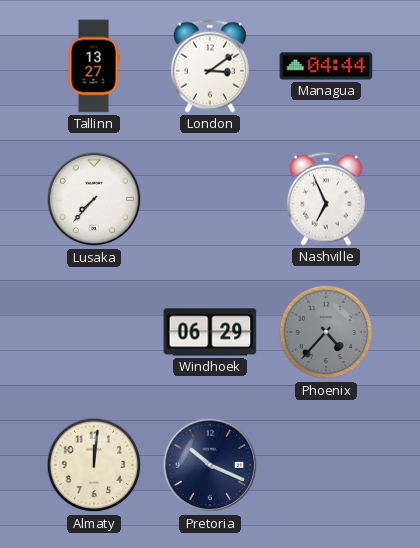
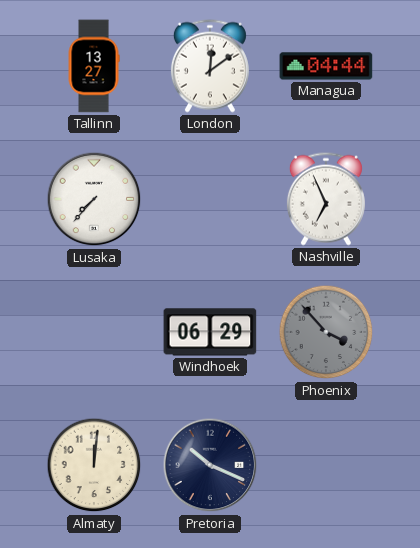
London: 3:09 -> 12:09
Phoenix: 4:37 -> 3:53
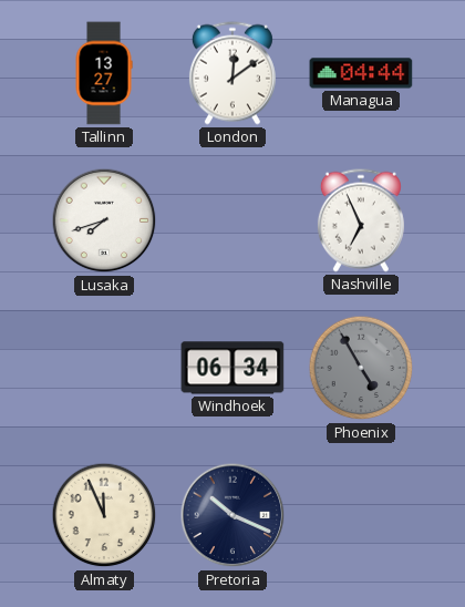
Lusaka: 7:37 -> 7:42
Windhoek: 06:29 -> 06:34
Phoenix: 3:53 -> 4:55
Almaty: 12:01 -> 11:56
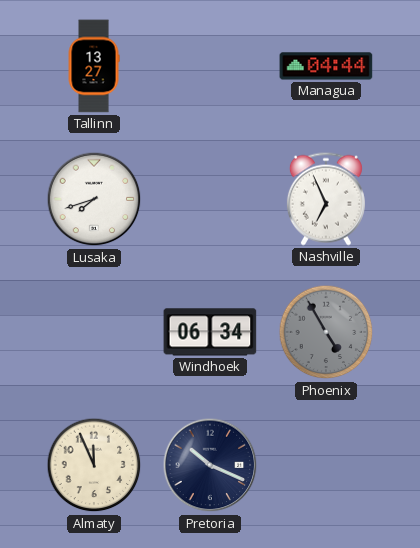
London: 12:09 -> none
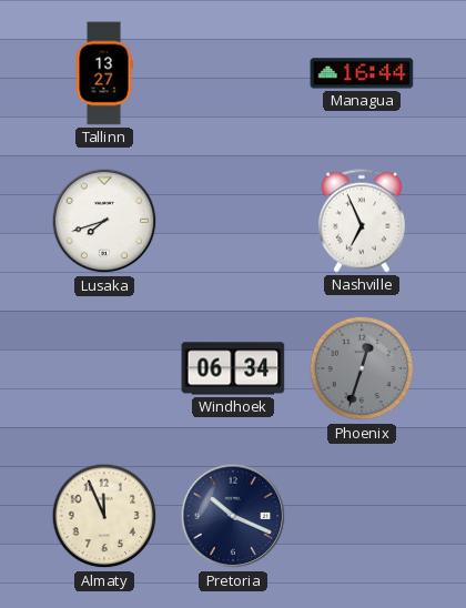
Managua: 04:44 -> 16:44
Phoenix: 4:55 -> 12:33
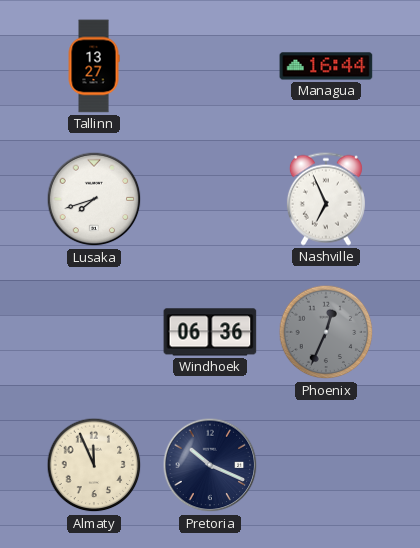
Windhoek: 06:34 -> 06:36
Phoenix: 12:33 -> 12:34
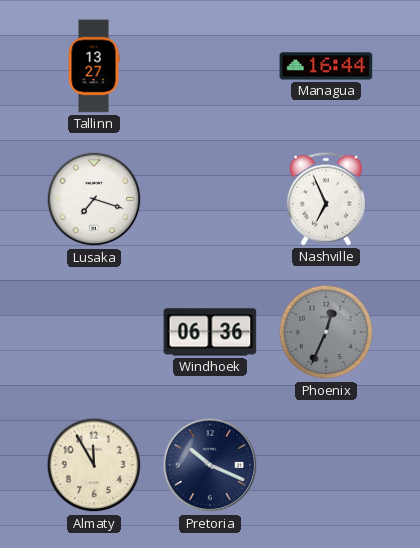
Lusaka: 7:42 -> 7:18
Almaty: 11:56 -> 11:55
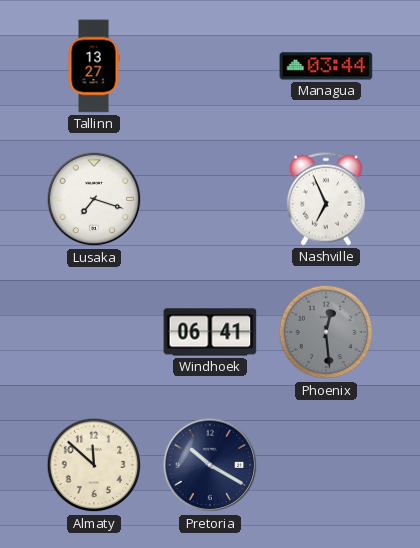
Managua: 16:44 -> 03:44
Windhoek: 06:36 -> 06:41
Phoenix: 12:34 -> 12:29
Almaty: 11:55 -> 11:52
Pretoria: 10:19 -> 10:20
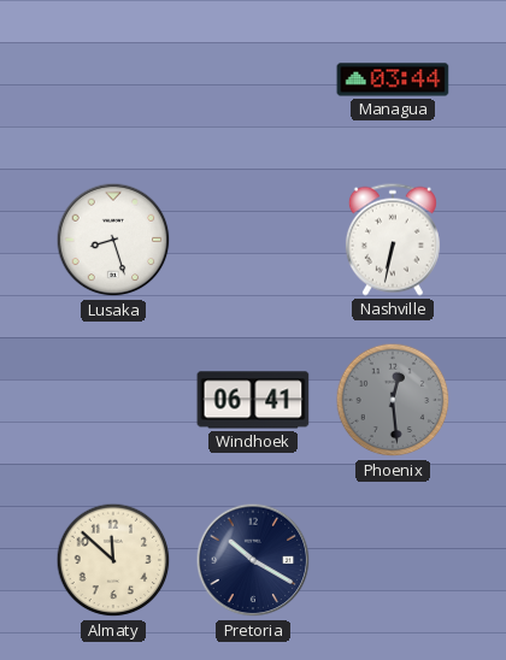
Tallinn: 13:27 -> none
Lusaka: 7:18 -> 8:27
Nashville: 6:56 -> 6:32
